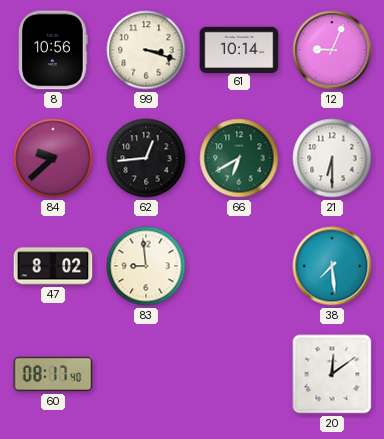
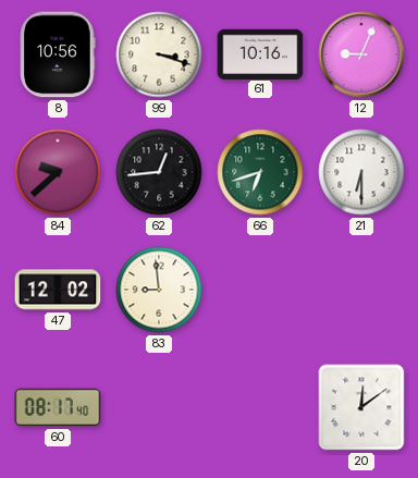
61: 10:14 -> 10:16
66: 6:40 -> 6:42
47: 8:02 -> 12:02
38: 7:29 -> none
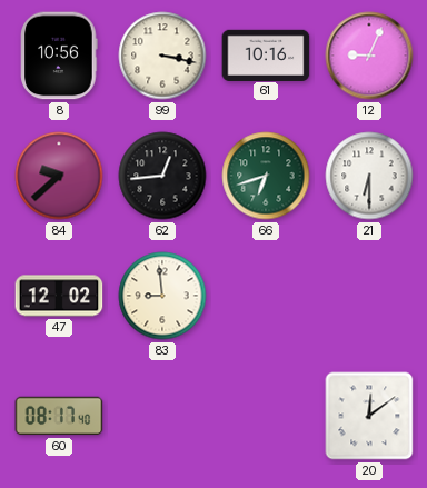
99: 3:18 -> 3:17
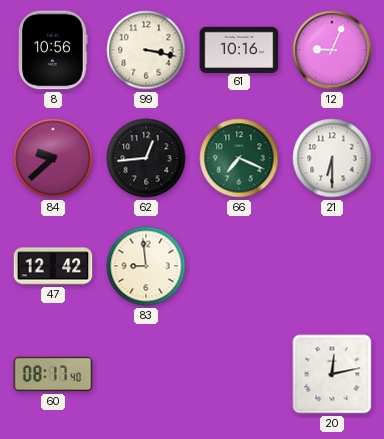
66: 6:42 -> 7:19
47: 12:02 -> 12:42
20: 12:09 -> 12:13
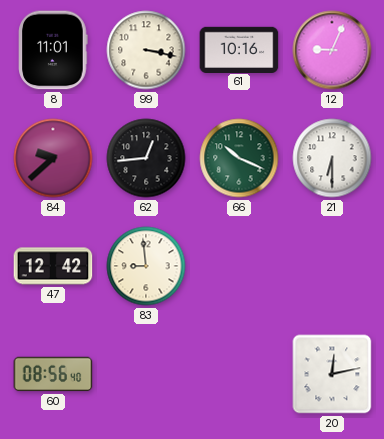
8: 10:56 -> 11:01
66: 7:19 -> 10:19
60: 08:17 -> 08:56
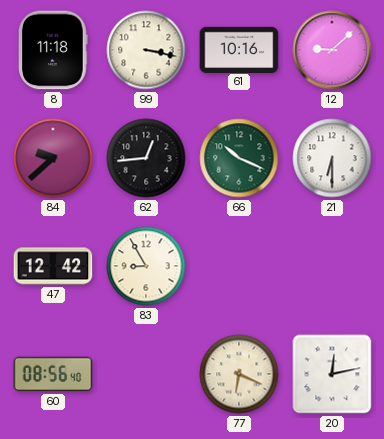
8: 11:01 -> 11:18
12: 9:04 -> 9:08
83: 8:59 -> 8:55
77: none -> 6:19
